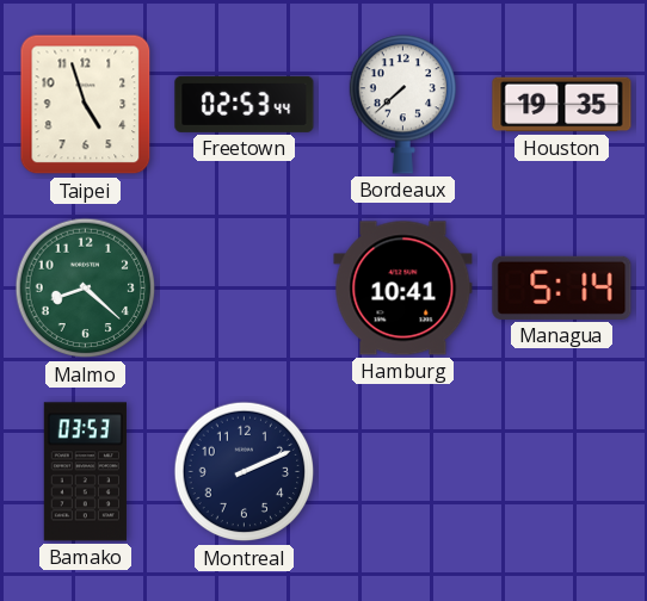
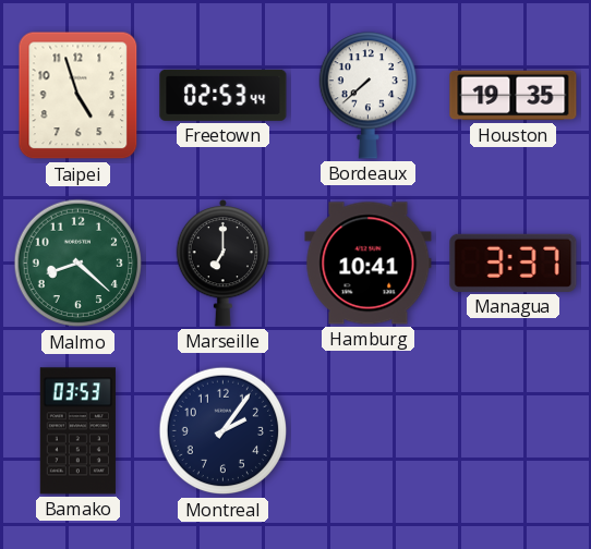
Marseille: none -> 7:00
Managua: 5:14 -> 3:37
Montreal: 2:11 -> 2:06
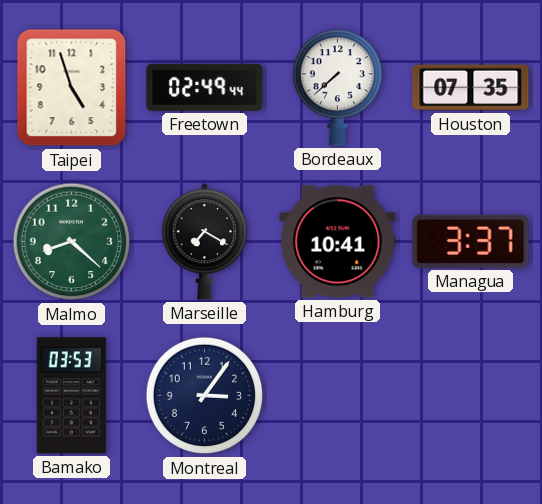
Freetown: 02:53 -> 02:49
Houston: 19:35 -> 07:35
Marseille: 7:00 -> 7:20
Montreal: 2:06 -> 3:06
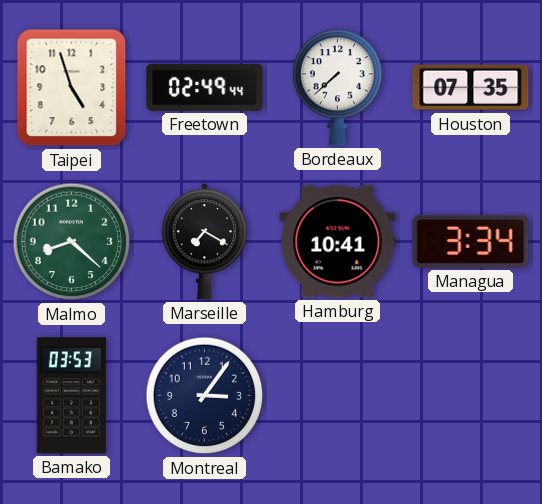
Managua: 3:37 -> 3:34
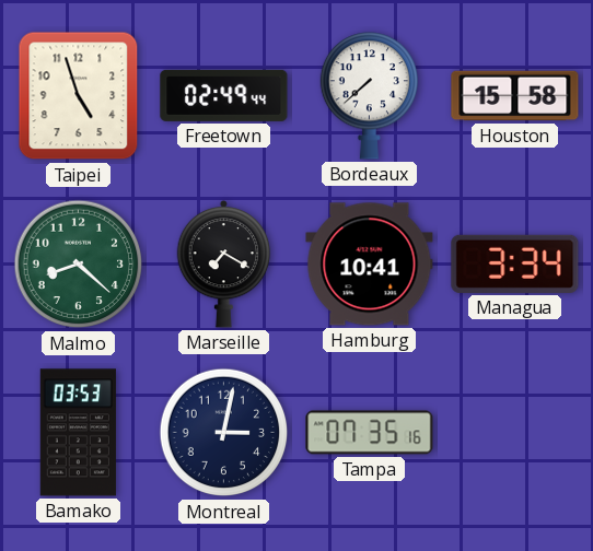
Houston: 07:35 -> 15:58
Montreal: 3:06 -> 3:02
Tampa: none -> 07:35
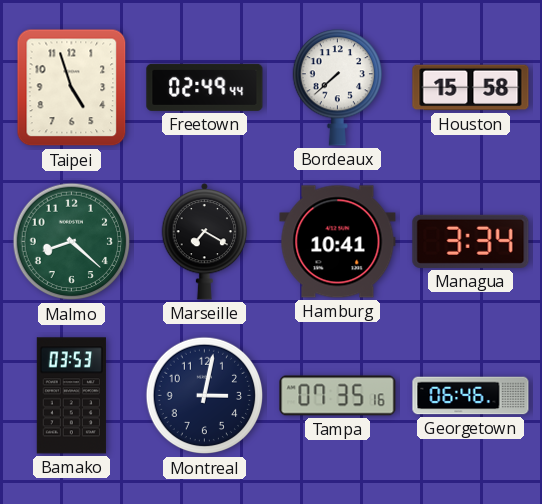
Georgetown: none -> 06:46
